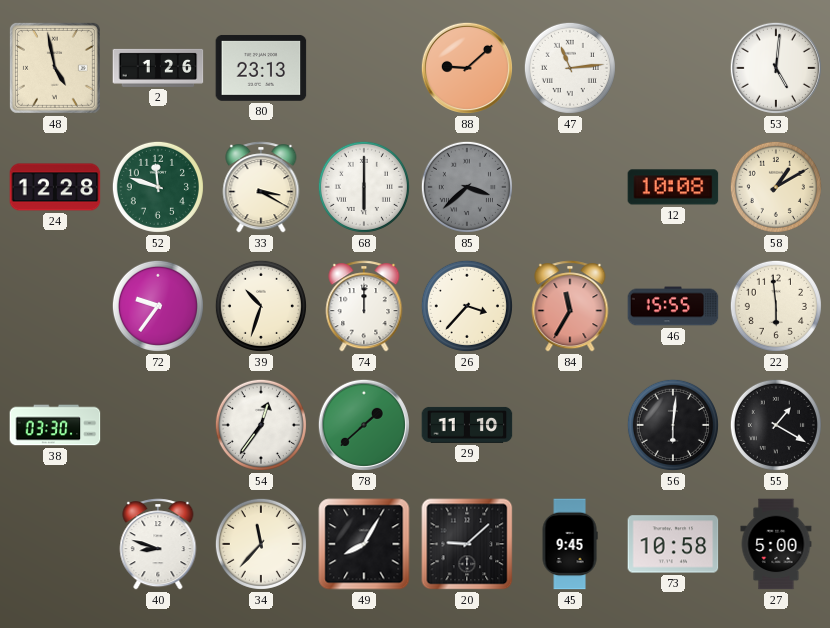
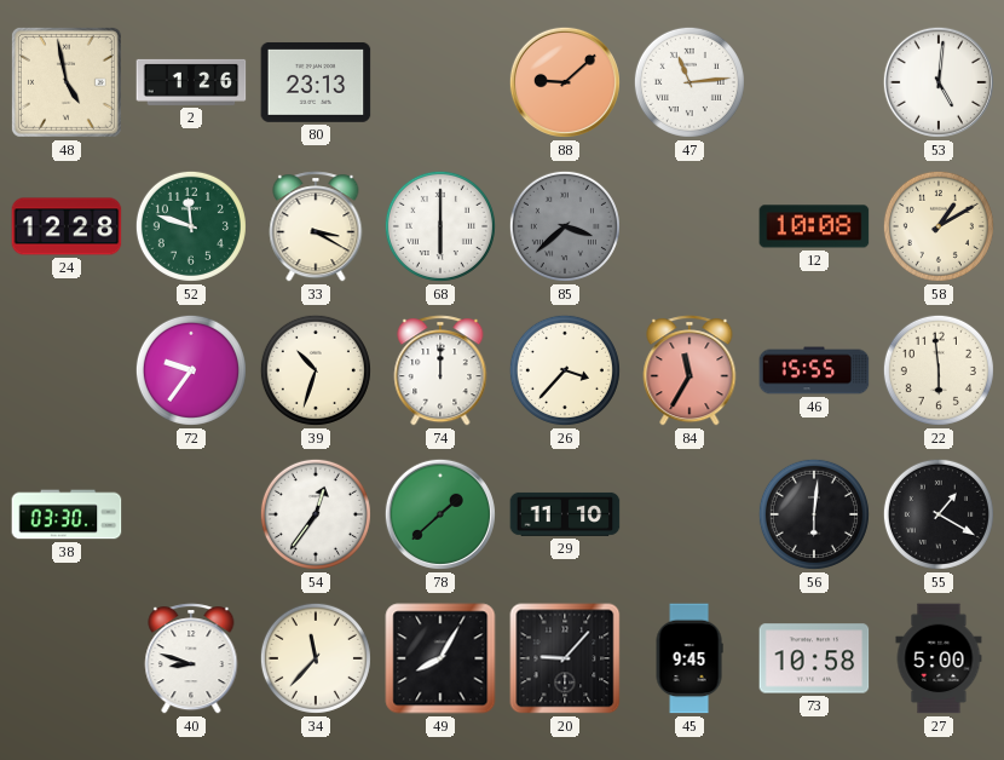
20: 9:08 -> 9:07
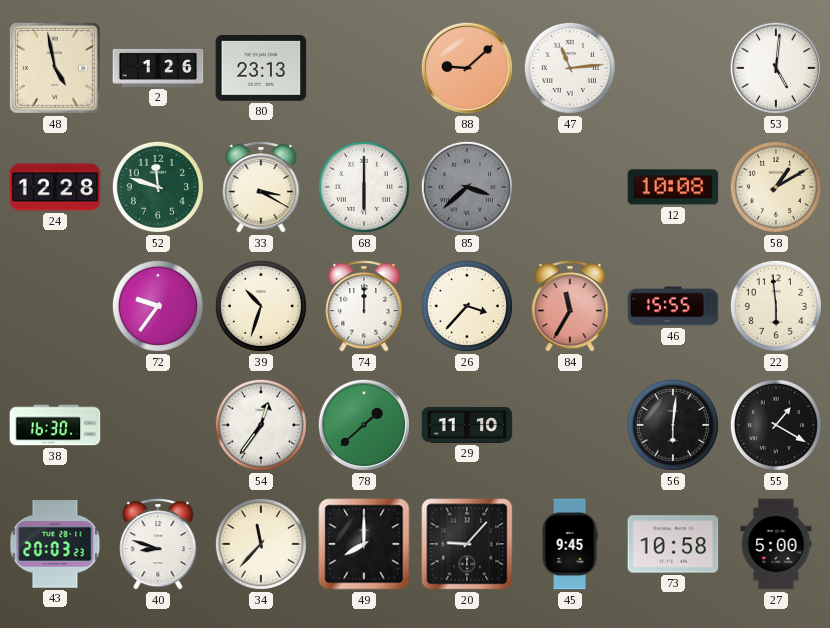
38: 03:30 -> 16:30
43: none -> 20:03
49: 8:05 -> 8:00
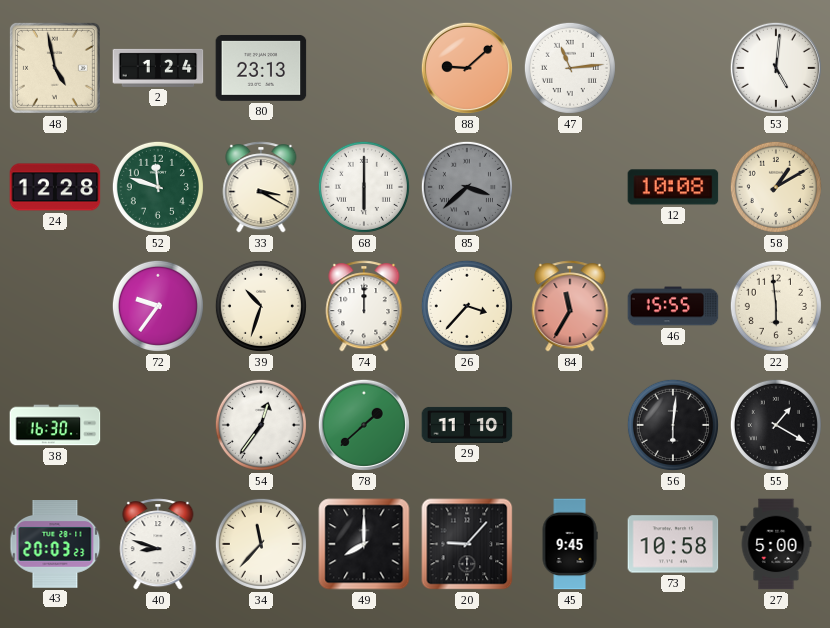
2: 1:26 -> 1:24
